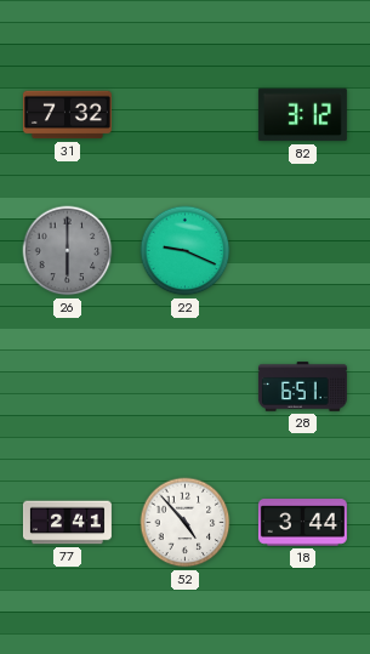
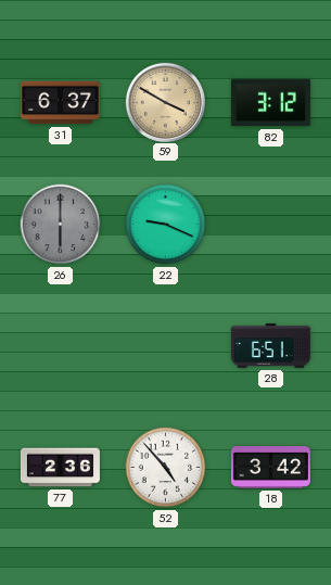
31: 7:32 -> 6:37
59: none -> 3:50
77: 2:41 -> 2:36
18: 3:44 -> 3:42
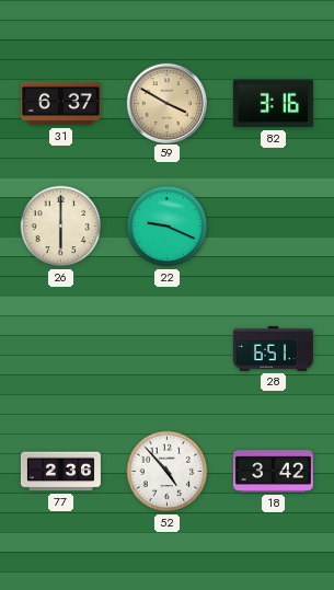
82: 3:12 -> 3:16
26 dial: grey -> cream
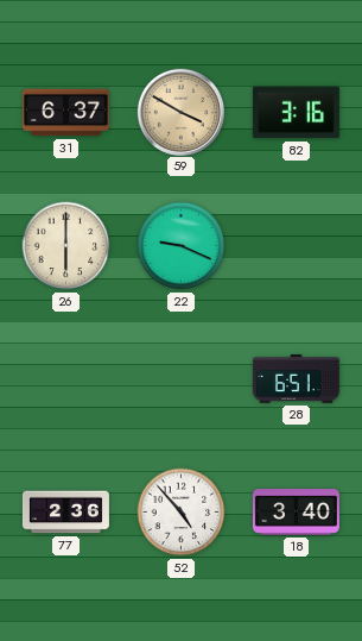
18: 3:42 -> 3:40
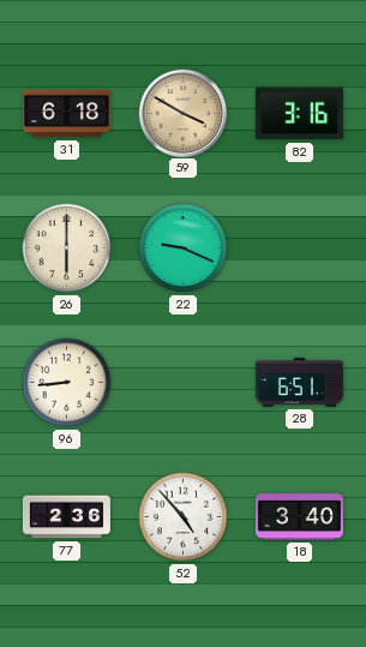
31: 6:37 -> 6:18
96: none -> 8:44
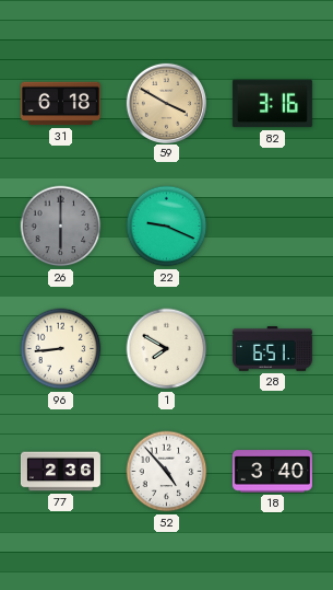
26 dial: cream -> grey
1: none -> 7:50
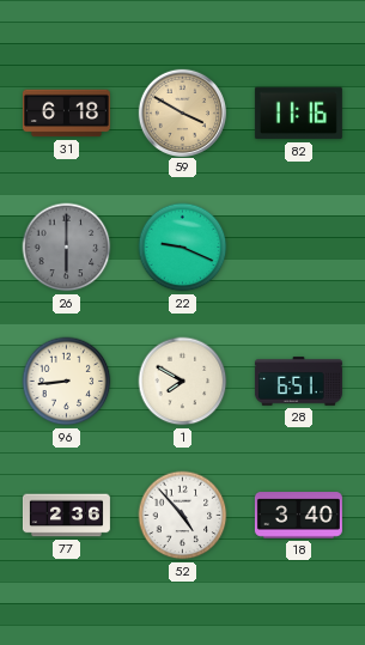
82: 3:16 -> 11:16
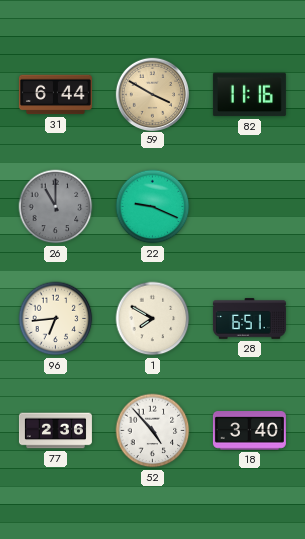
31: 6:18 -> 6:44
26: 6:00 -> 11:00
96: 8:44 -> 6:44
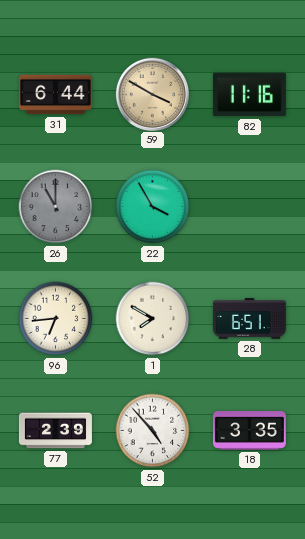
22: 9:19 -> 3:55
77: 2:36 -> 2:39
18: 3:40 -> 3:35
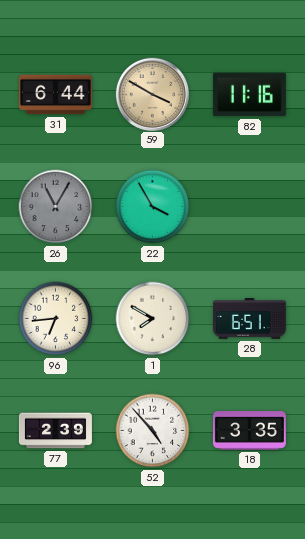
26: 11:00 -> 11:05
